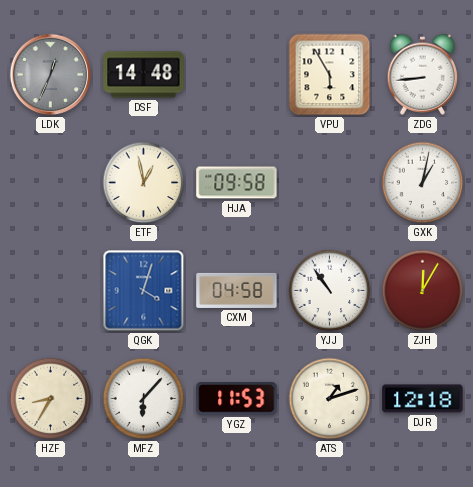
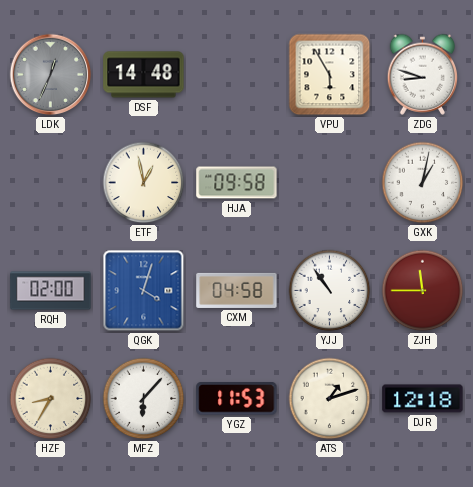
ZDG: 8:44 -> 8:48
RQH: none -> 02:00
ZJH: 12:05 -> 11:45
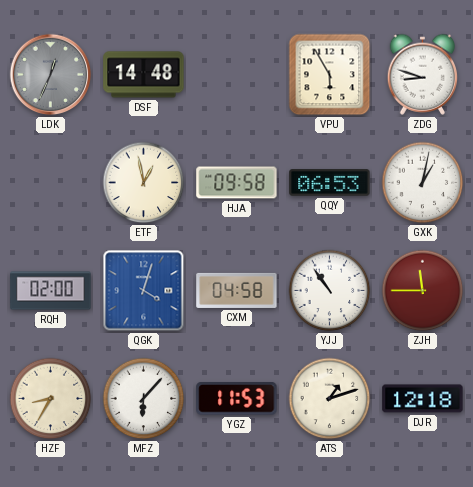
QQY: none -> 06:53
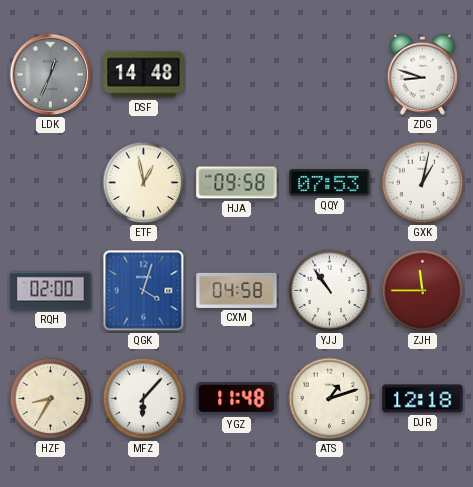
VPU: 5:55 -> none
QQY: 06:53 -> 07:53
YGZ: 11:53 -> 11:48
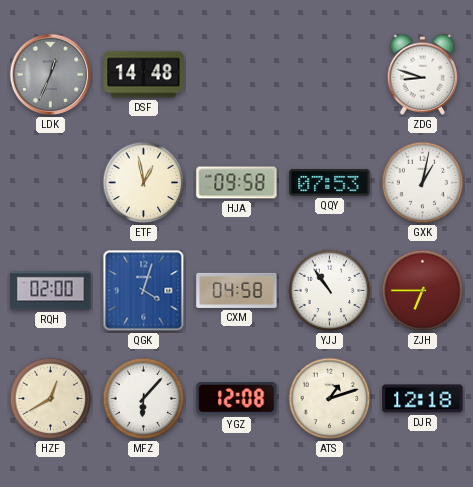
ZJH: 11:45 -> 6:45
HZF: 8:35 -> 12:40
YGZ: 11:48 -> 12:08
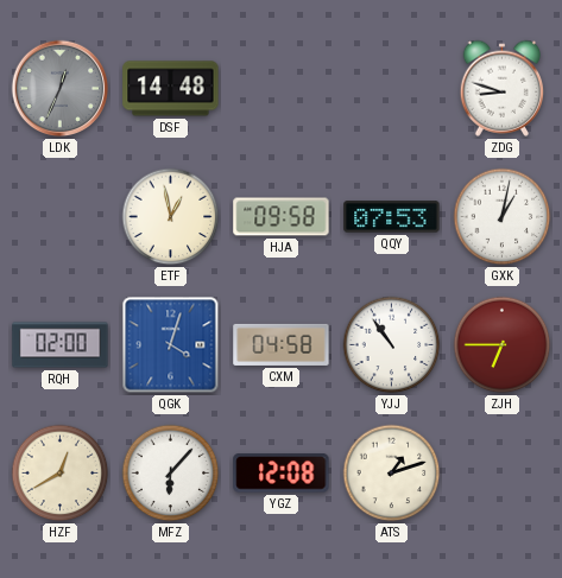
DJR: 12:18 -> none
